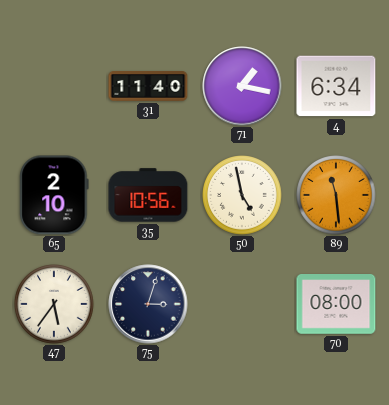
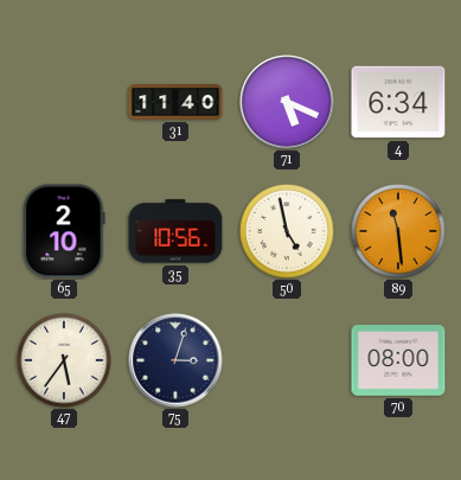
71: 1:17 -> 5:19
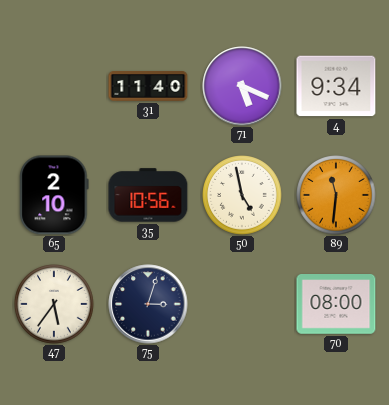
4: 6:34 -> 9:34
89: 11:29 -> 11:31
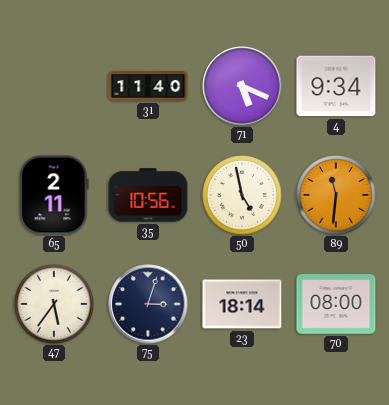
65: 2:10 -> 2:11
23: none -> 18:14
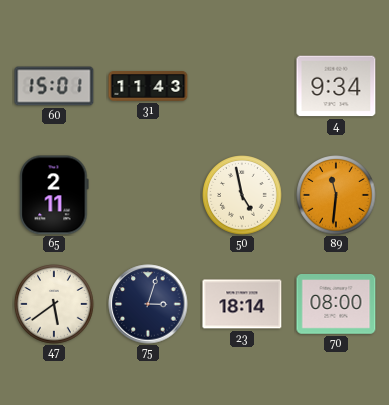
60: none -> 15:01
31: 11:40 -> 11:43
71: 5:19 -> none
35: 10:56 -> none
47: 5:36 -> 5:39
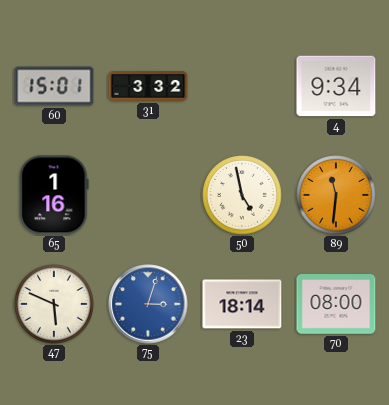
31: 11:43 -> 3:32
65: 2:11 -> 1:16
47: 5:39 -> 5:49
75 dial: navy -> blue
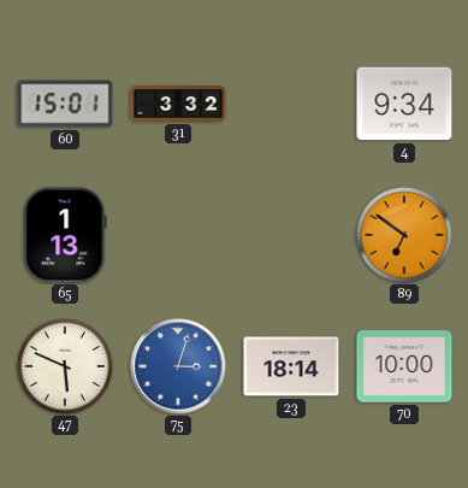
65: 1:16 -> 1:13
50: 4:58 -> none
89: 11:31 -> 6:51
70: 08:00 -> 10:00
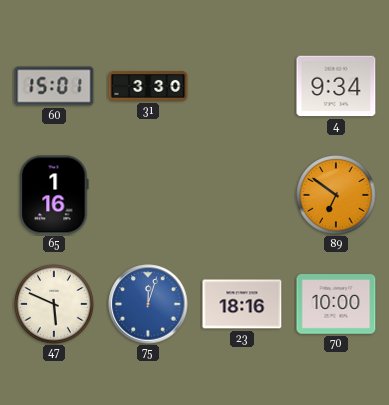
31: 3:32 -> 3:30
65: 1:13 -> 1:16
75: 3:03 -> 12:03
23: 18:14 -> 18:16
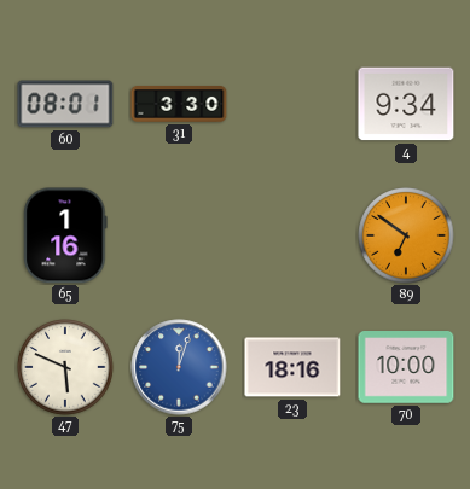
60: 15:01 -> 08:01
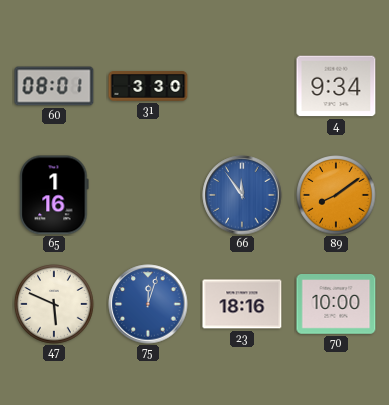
66: none -> 11:54
89: 6:51 -> 8:09
